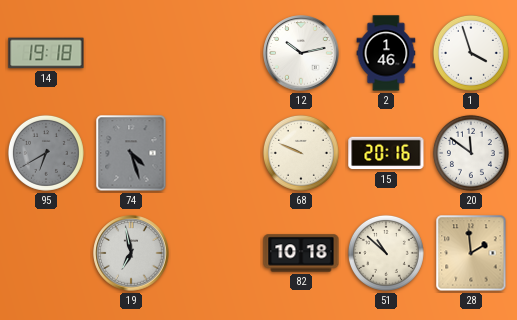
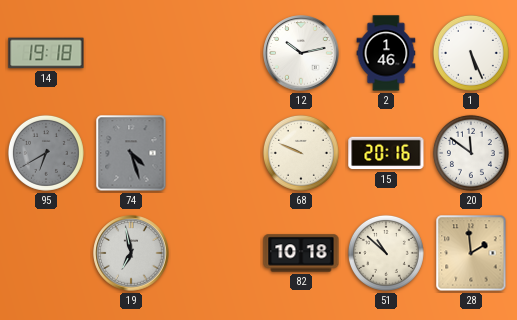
1: 3:57 -> 5:26
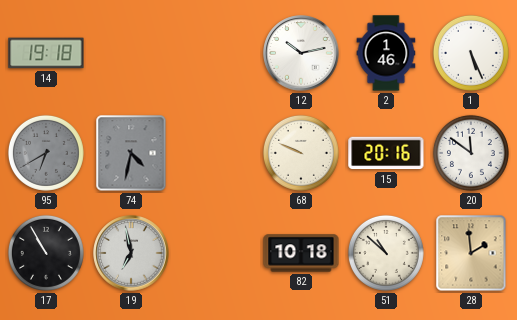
74: 4:27 -> 4:32
17: none -> 10:55
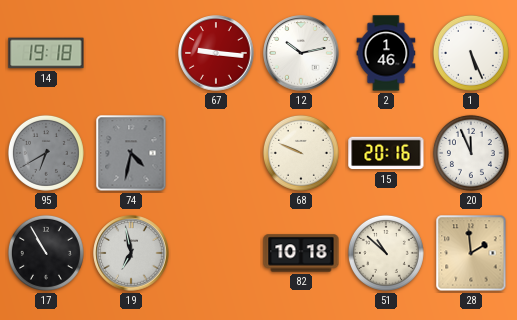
67: none -> 9:16
20: 11:51 -> 11:56
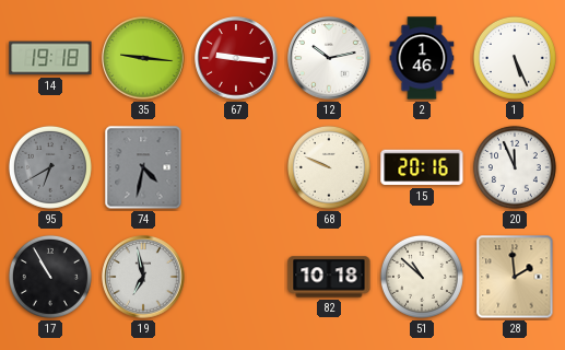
35: none -> 9:16
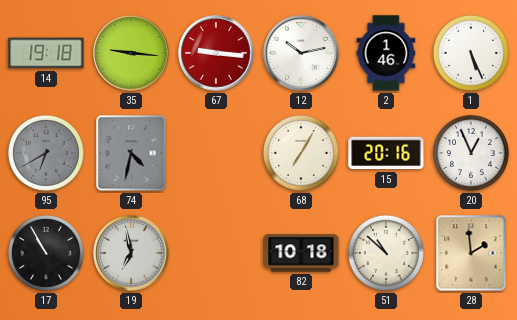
68: 9:49 -> 7:05
20: 11:56 -> 12:56
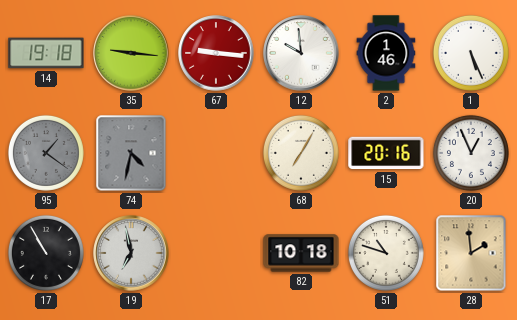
12: 10:13 -> 9:59
95: 6:40 -> 1:21
51: 10:52 -> 10:48
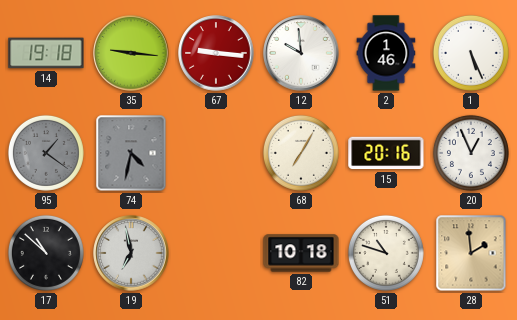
17: 10:55 -> 10:52
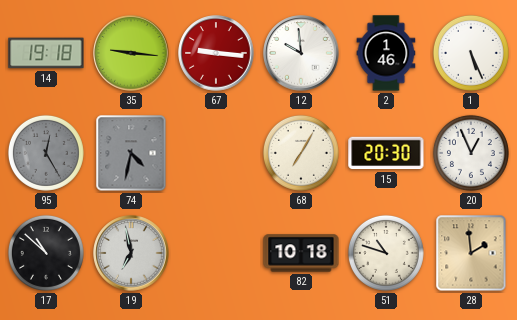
95: 1:21 -> 12:25
15: 20:16 -> 20:30
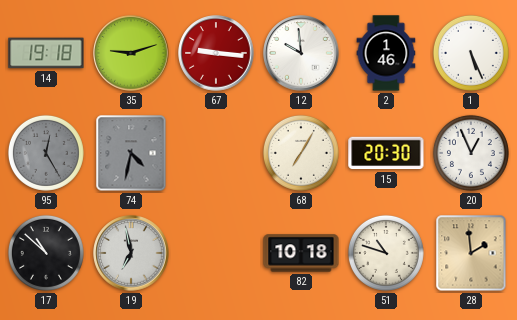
35: 9:16 -> 9:12
